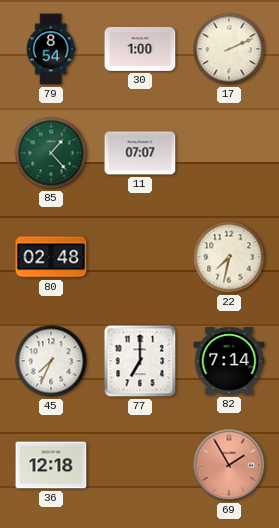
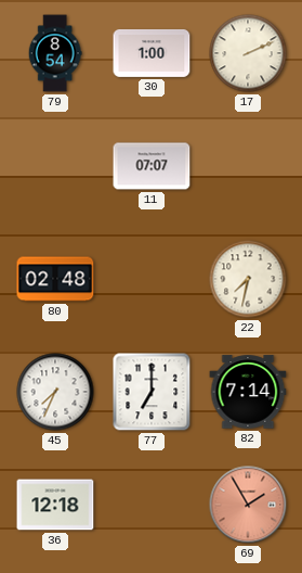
85: 1:23 -> none
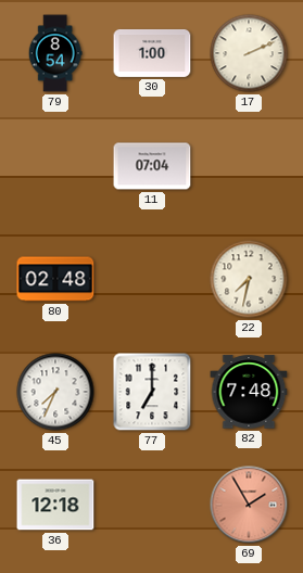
11: 07:07 -> 07:04
82: 7:14 -> 7:48
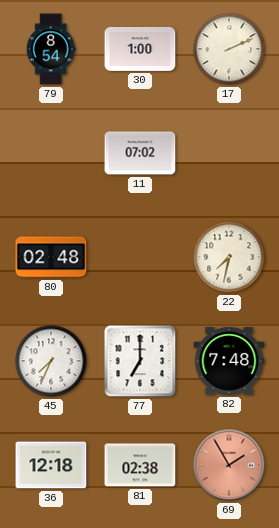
11: 07:04 -> 07:02
81: none -> 02:38
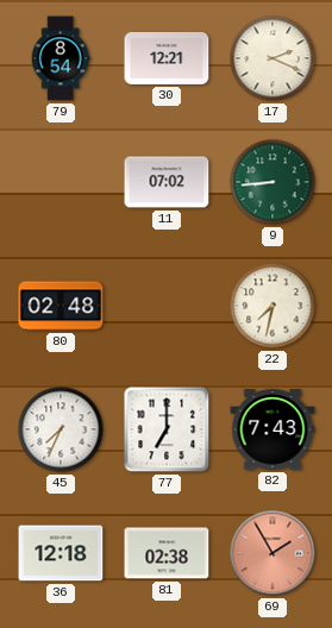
30: 1:00 -> 12:21
17: 2:11 -> 2:19
9: none -> 8:44
82: 7:48 -> 7:43
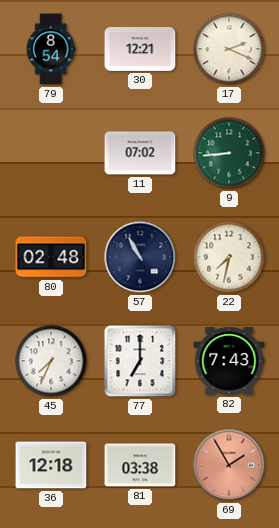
57: none -> 10:55
81: 02:38 -> 03:38
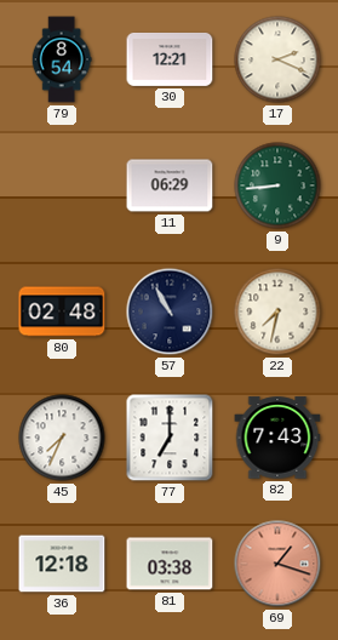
11: 07:02 -> 06:29
69: 1:55 -> 1:18
